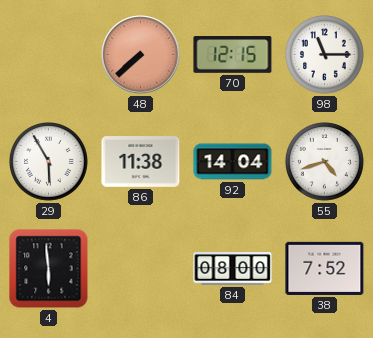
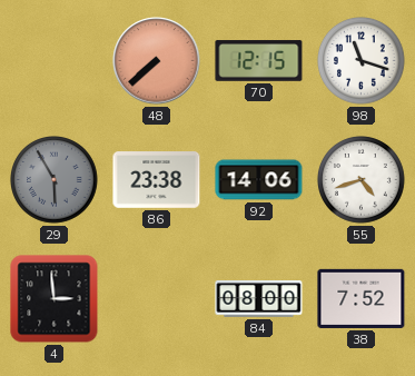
98: 11:15 -> 11:18
29 dial: white -> grey
86: 11:38 -> 23:38
92: 14:04 -> 14:06
4: 5:59 -> 2:59
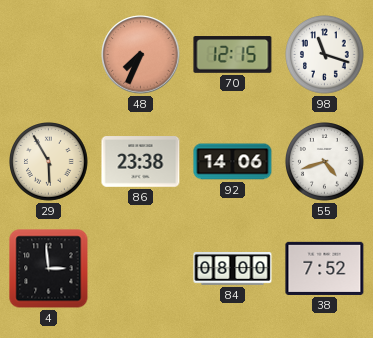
48: 7:38 -> 7:34
29 dial: grey -> cream
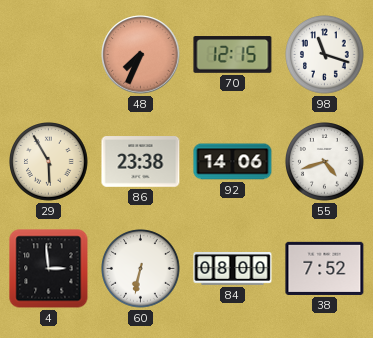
60: none -> 6:32
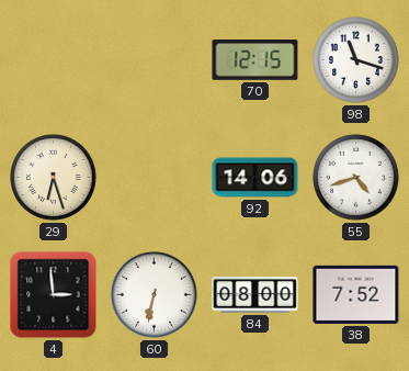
48: 7:34 -> none
29: 5:55 -> 6:27
86: 23:38 -> none
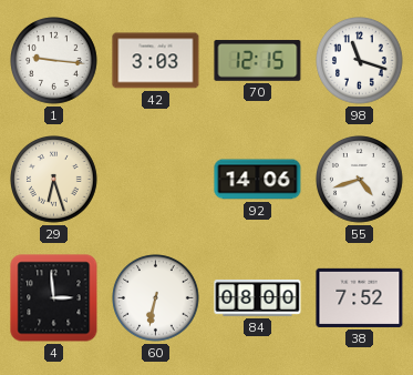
1: none -> 9:16
42: none -> 3:03
